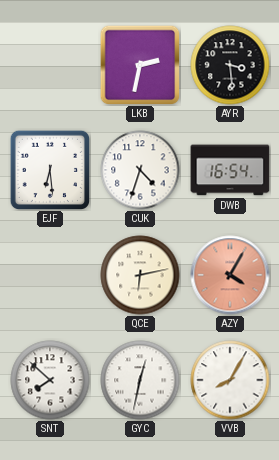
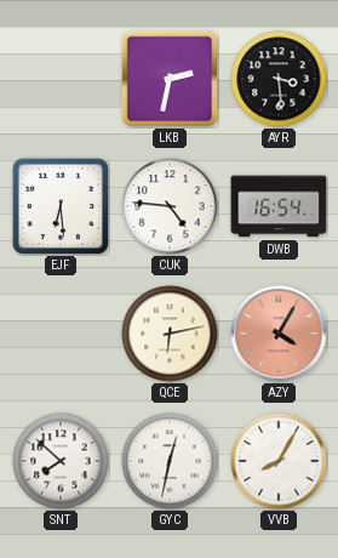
CUK: 4:33 -> 4:46
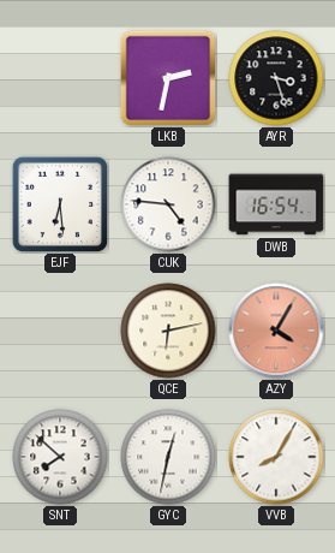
AYR: 3:29 -> 3:27
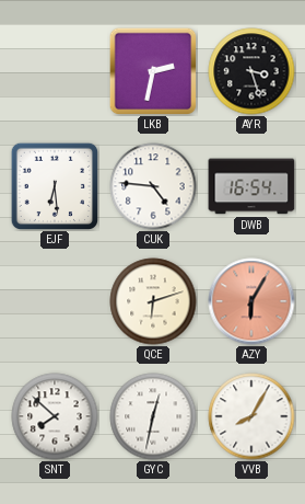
QCE: 6:13 -> 6:12
AZY: 4:05 -> 6:05
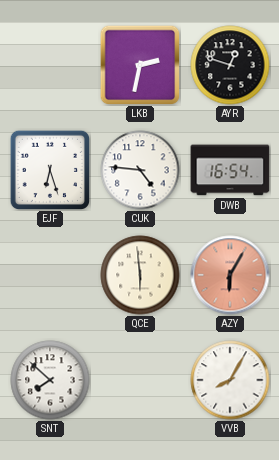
AYR: 3:27 -> 12:48
EJF: 6:29 -> 6:27
QCE: 6:12 -> 5:59
GYC: 12:32 -> none
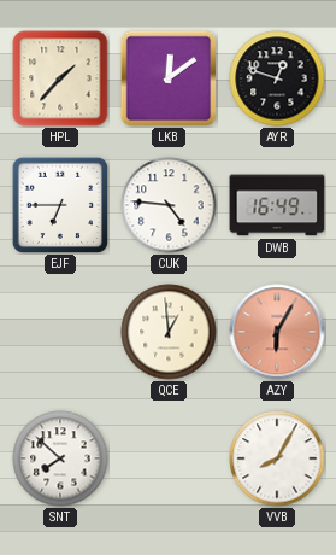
HPL: none -> 1:37
LKB: 2:32 -> 12:09
EJF: 6:27 -> 6:45
DWB: 16:54 -> 16:49
QCE: 5:59 -> 12:59
